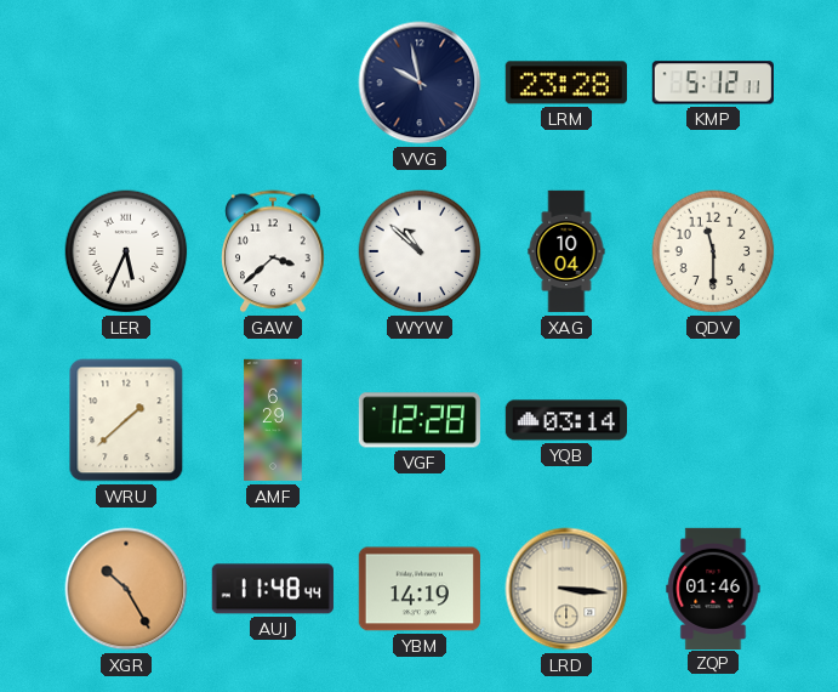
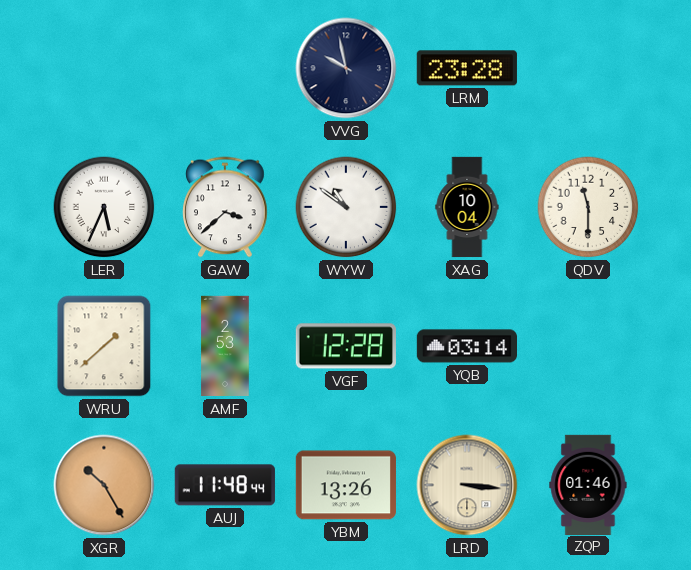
KMP: 5:12 -> none
WYW: 10:52 -> 10:51
AMF: 6:29 -> 2:53
YBM: 14:19 -> 13:26
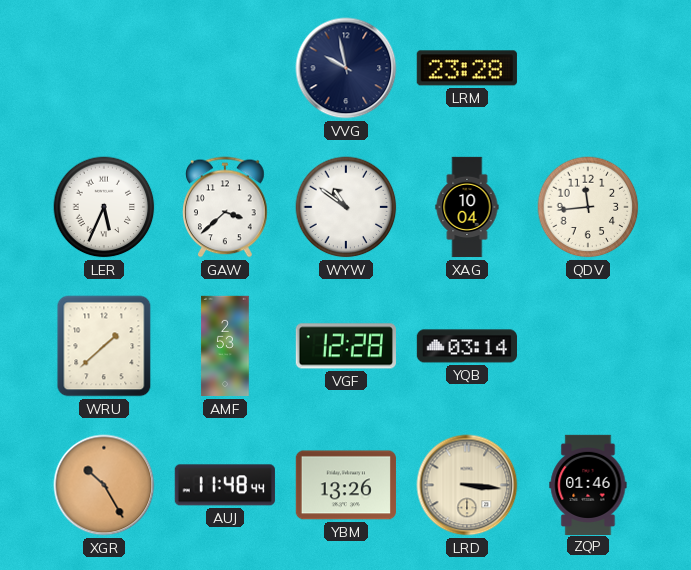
QDV: 11:30 -> 11:44
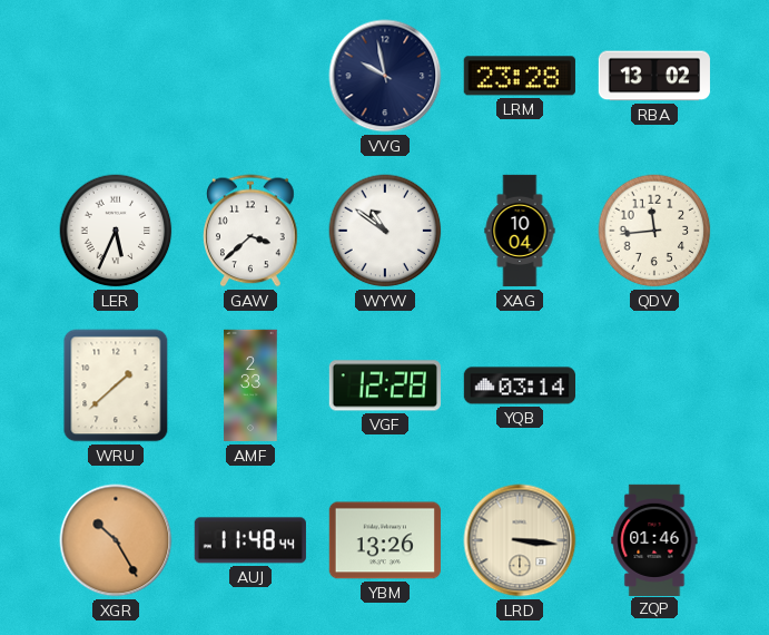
RBA: none -> 13:02
AMF: 2:53 -> 2:33
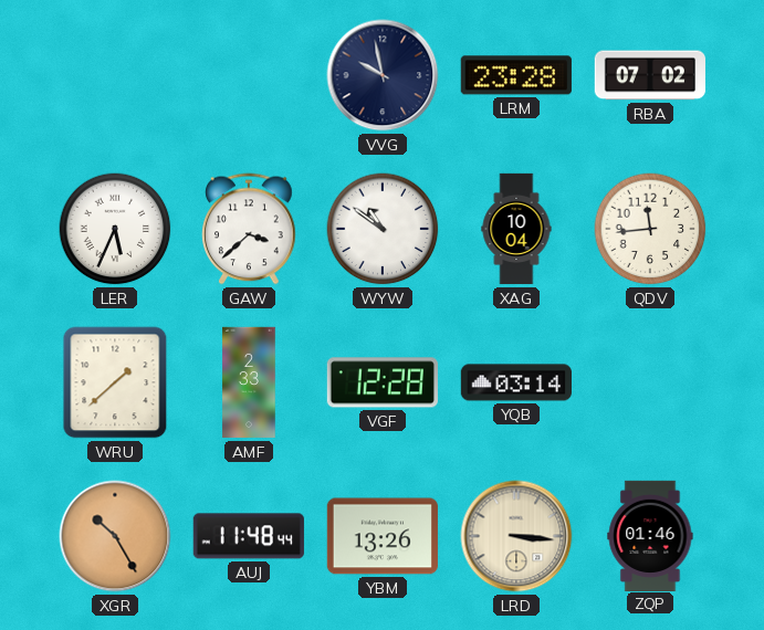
RBA: 13:02 -> 07:02
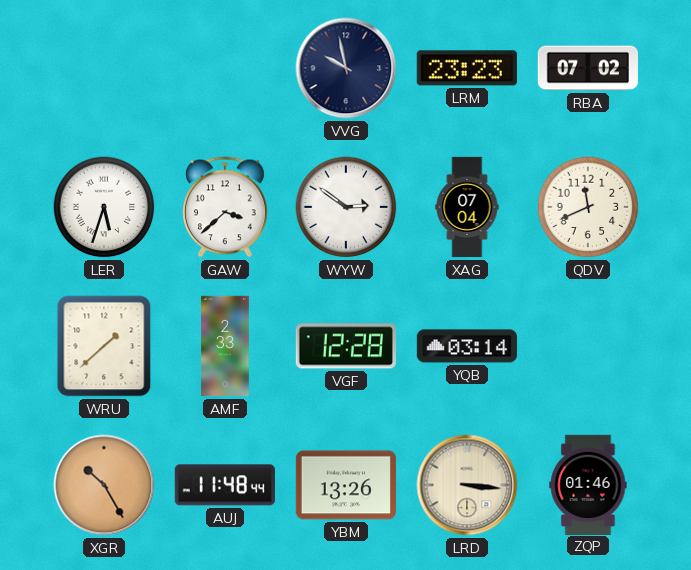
LRM: 23:28 -> 23:23
LER: 5:34 -> 5:33
WYW: 10:51 -> 2:51
XAG: 10:04 -> 07:04
QDV: 11:44 -> 11:41
